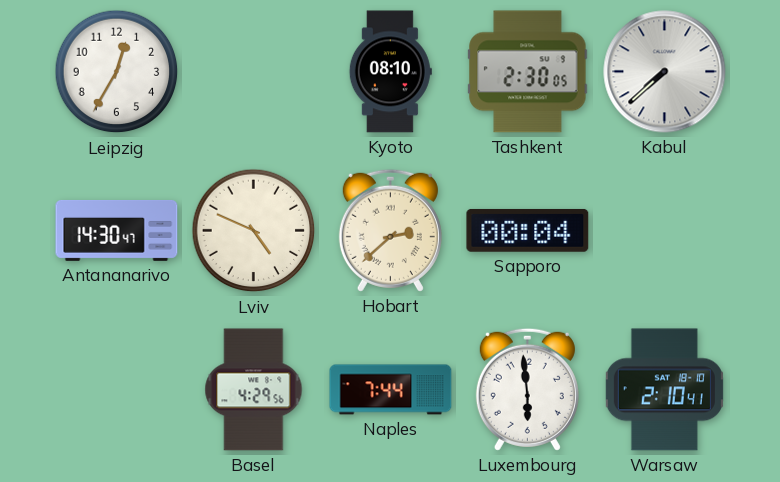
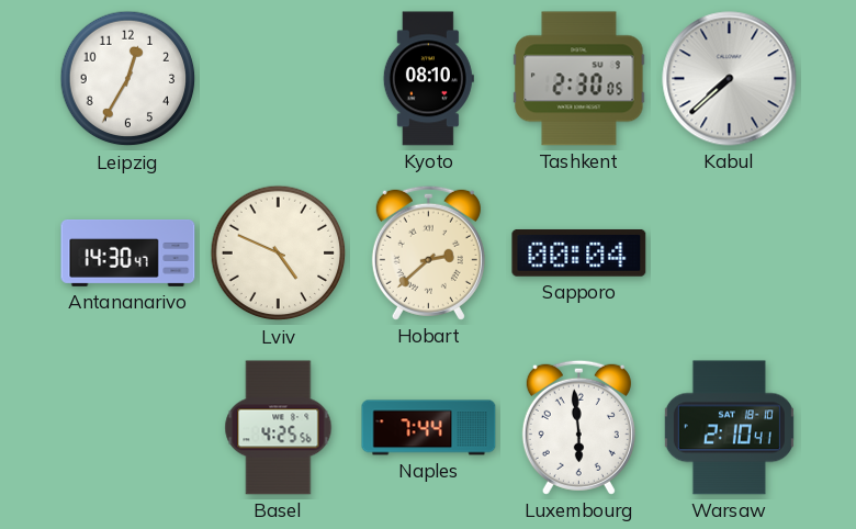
Basel: 4:29 -> 4:25
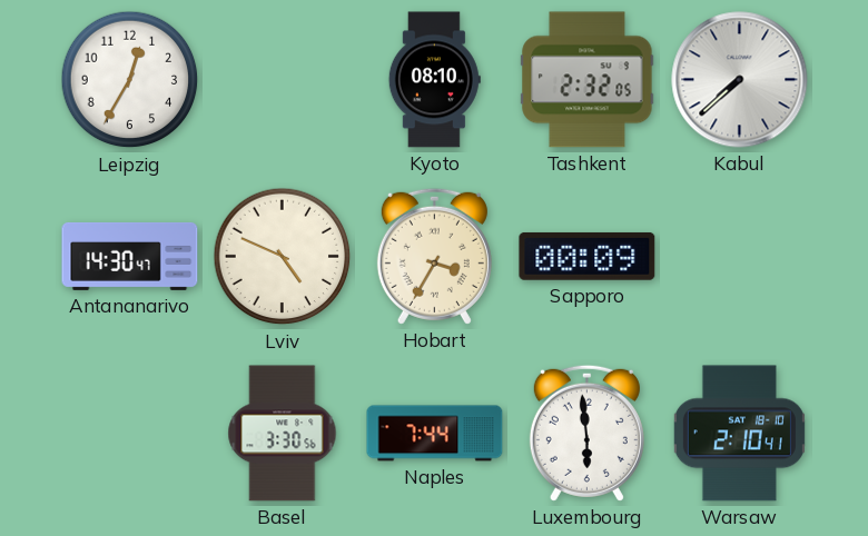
Tashkent: 2:30 -> 2:32
Hobart: 2:38 -> 3:35
Sapporo: 00:04 -> 00:09
Basel: 4:25 -> 3:30
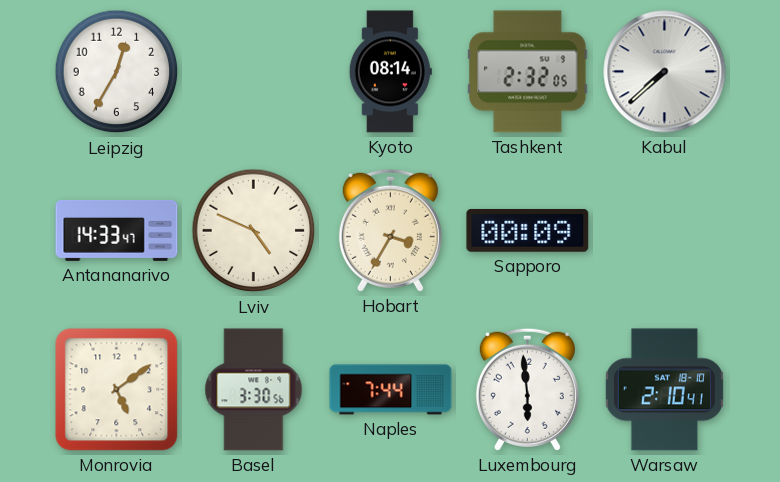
Kyoto: 08:10 -> 08:14
Antananarivo: 14:30 -> 14:33
Monrovia: none -> 5:09
